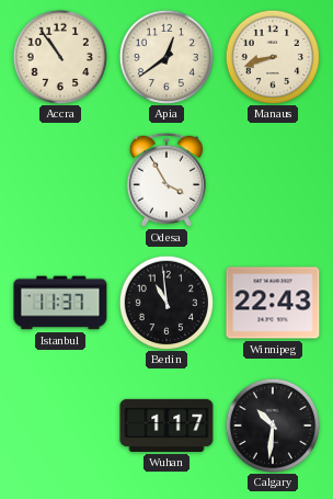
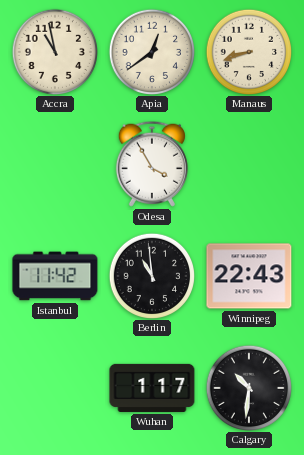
Accra: 10:54 -> 10:58
Istanbul: 11:37 -> 11:42
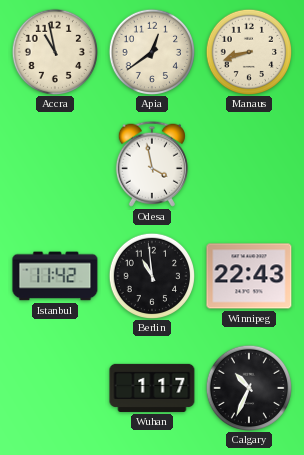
Odesa: 3:55 -> 3:58
Calgary: 10:31 -> 10:34
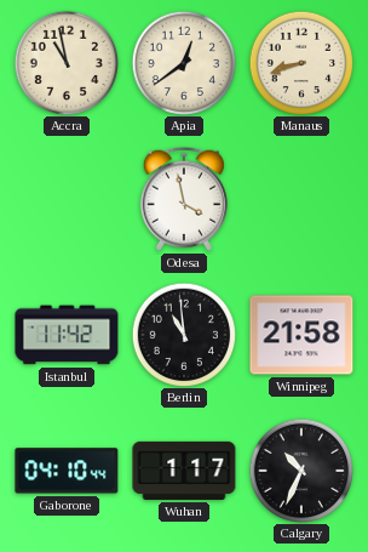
Winnipeg: 22:43 -> 21:58
Gaborone: none -> 04:10
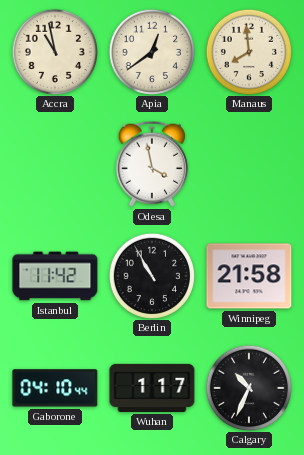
Manaus: 8:42 -> 7:59
Berlin: 10:59 -> 10:55
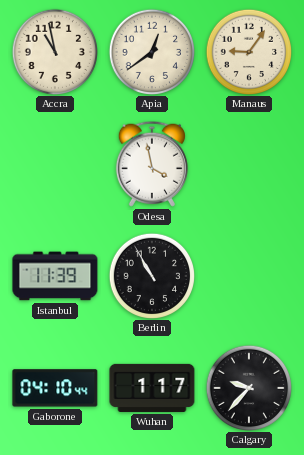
Manaus: 7:59 -> 9:06
Istanbul: 11:42 -> 11:39
Winnipeg: 21:58 -> none
Calgary: 10:34 -> 9:37
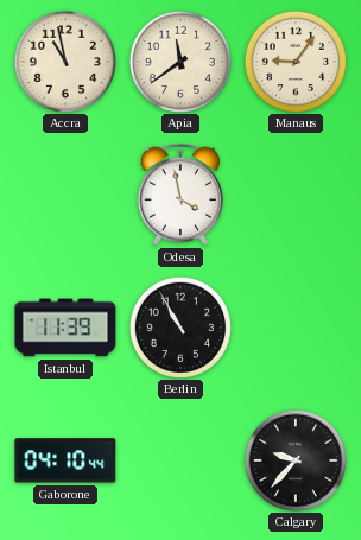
Apia: 12:39 -> 11:39
Wuhan: 1:17 -> none
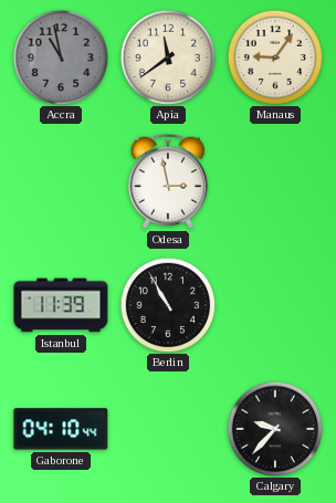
Accra dial: cream -> grey
Odesa: 3:58 -> 2:58
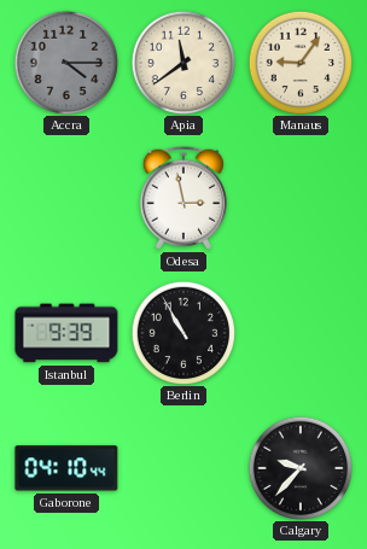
Accra: 10:58 -> 4:15
Istanbul: 11:39 -> 9:39
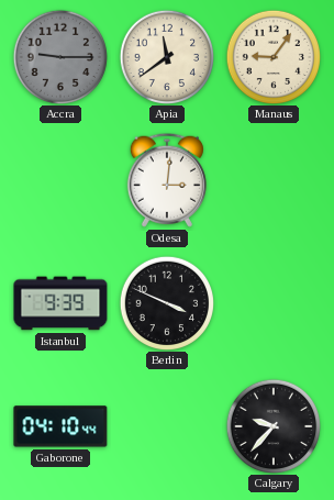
Accra: 4:15 -> 9:15
Odesa: 2:58 -> 3:01
Berlin: 10:55 -> 3:49
